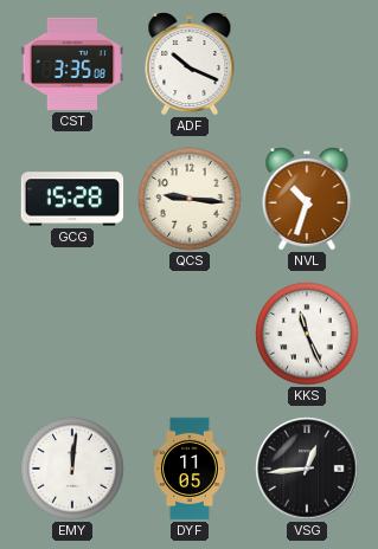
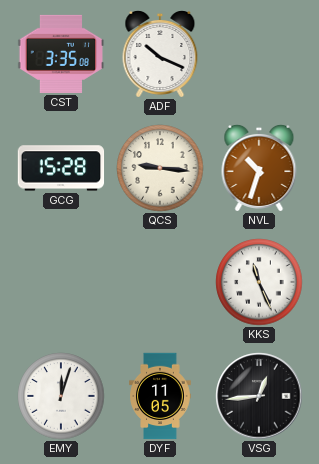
EMY: 12:01 -> 12:03
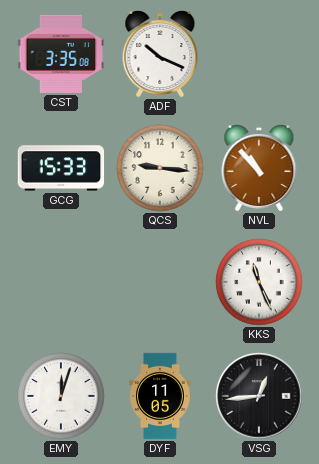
GCG: 15:28 -> 15:33
NVL: 10:33 -> 10:53
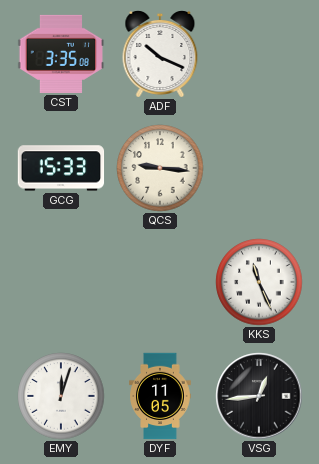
NVL: 10:53 -> none
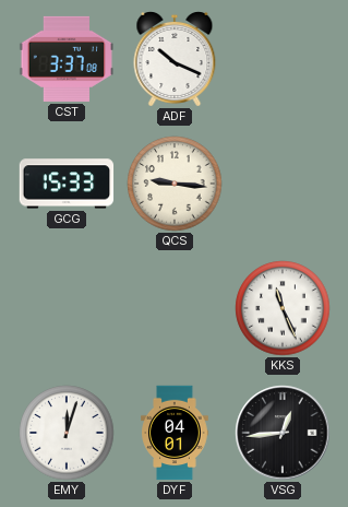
CST: 3:35 -> 3:37
DYF: 11:05 -> 04:01
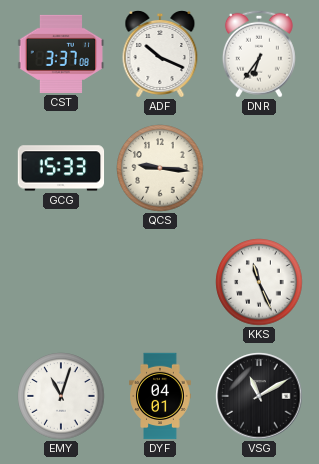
DNR: none -> 6:36
EMY: 12:03 -> 11:03
VSG: 12:44 -> 11:10
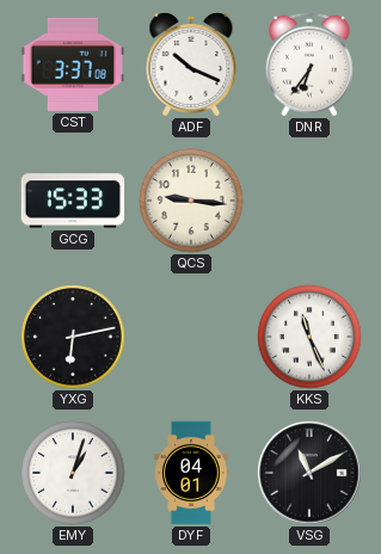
YXG: none -> 6:13
EMY: 11:03 -> 1:03
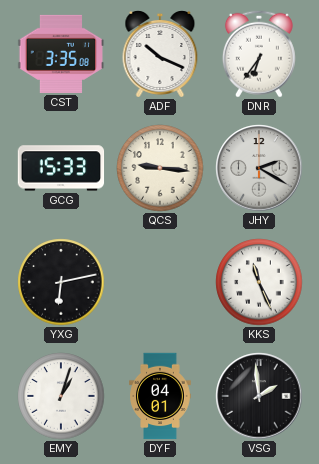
CST: 3:37 -> 3:35
JHY: none -> 2:20
VSG: 11:10 -> 1:59
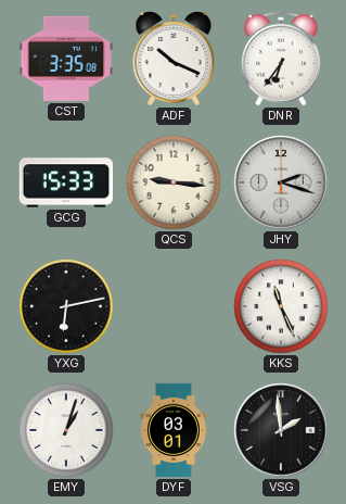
JHY: 2:20 -> 2:18
DYF: 04:01 -> 03:01
